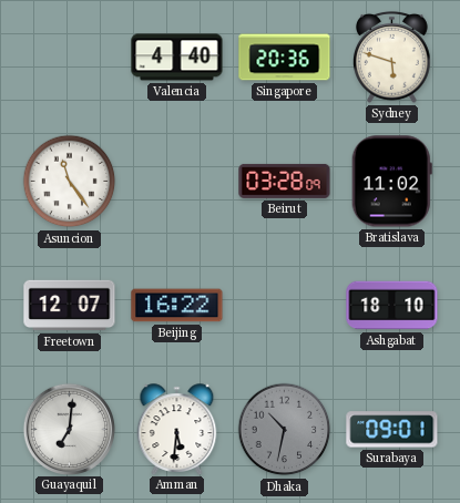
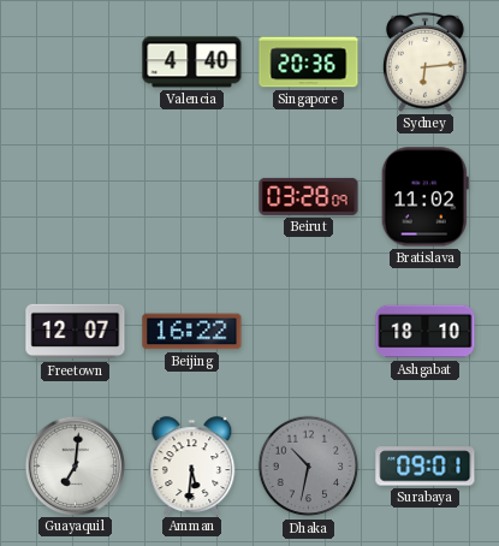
Sydney: 5:48 -> 6:14
Asuncion: 11:24 -> none
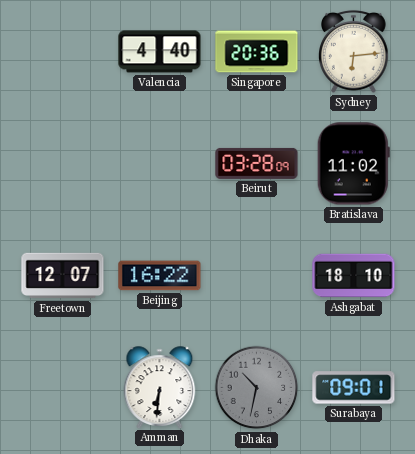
Guayaquil: 7:01 -> none
Amman: 5:31 -> 6:31
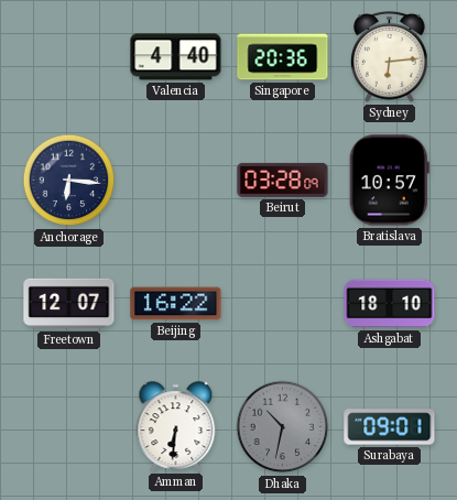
Anchorage: none -> 6:16
Bratislava: 11:02 -> 10:57
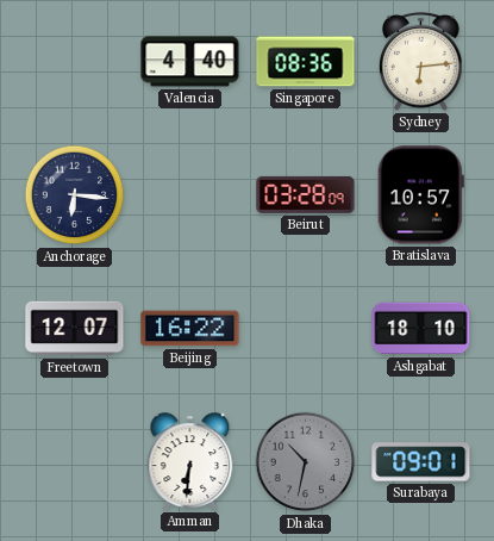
Singapore: 20:36 -> 08:36
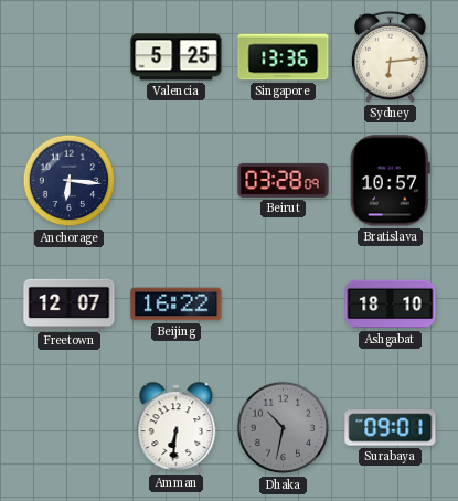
Valencia: 4:40 -> 5:25
Singapore: 08:36 -> 13:36
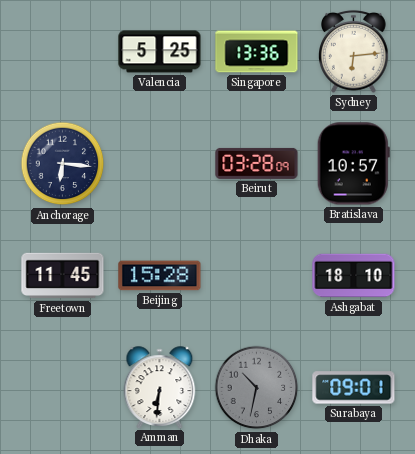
Freetown: 12:07 -> 11:45
Beijing: 16:22 -> 15:28
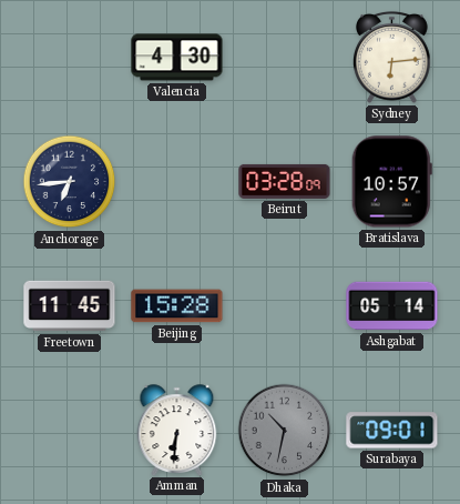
Valencia: 5:25 -> 4:30
Singapore: 13:36 -> none
Anchorage: 6:16 -> 6:44
Ashgabat: 18:10 -> 05:14
